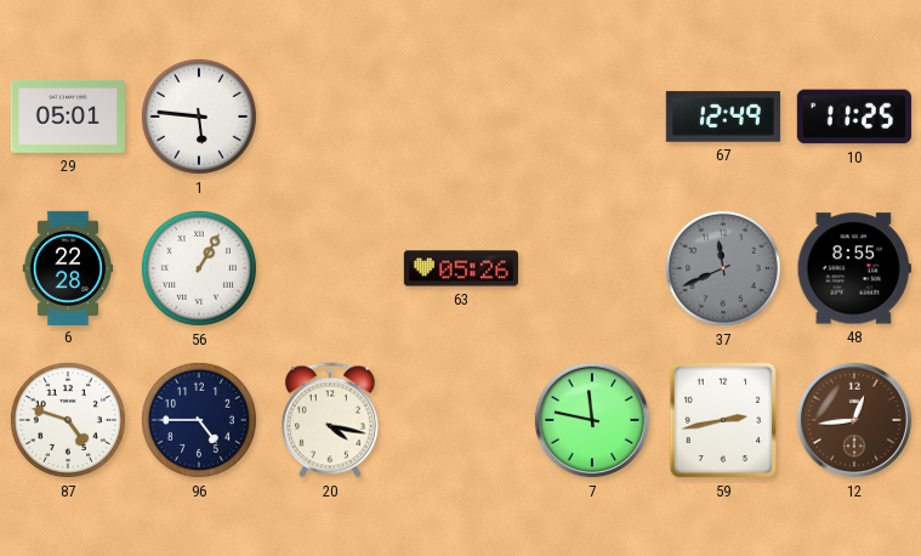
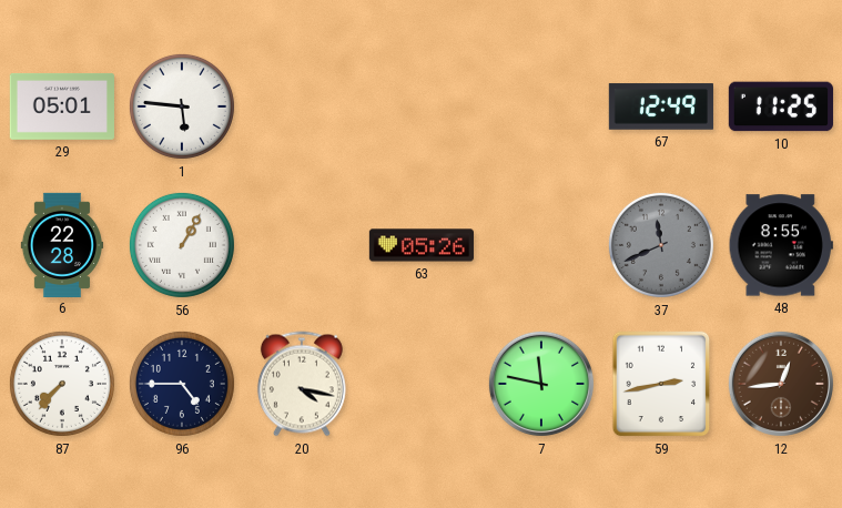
87: 4:48 -> 7:37
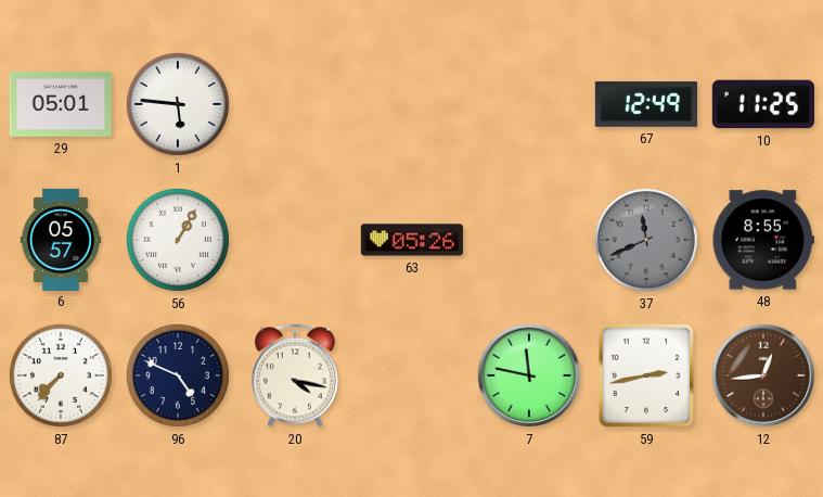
6: 22:28 -> 05:57
96: 4:45 -> 4:49
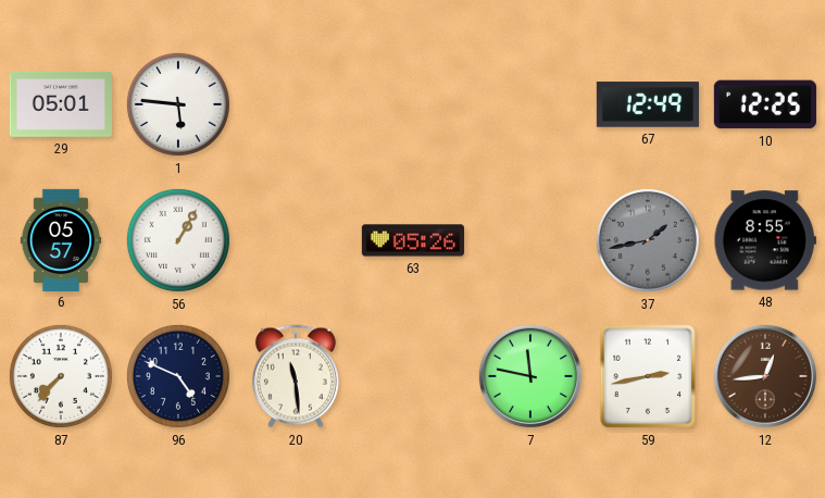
10: 11:25 -> 12:25
37: 11:41 -> 1:43
20: 4:17 -> 11:29
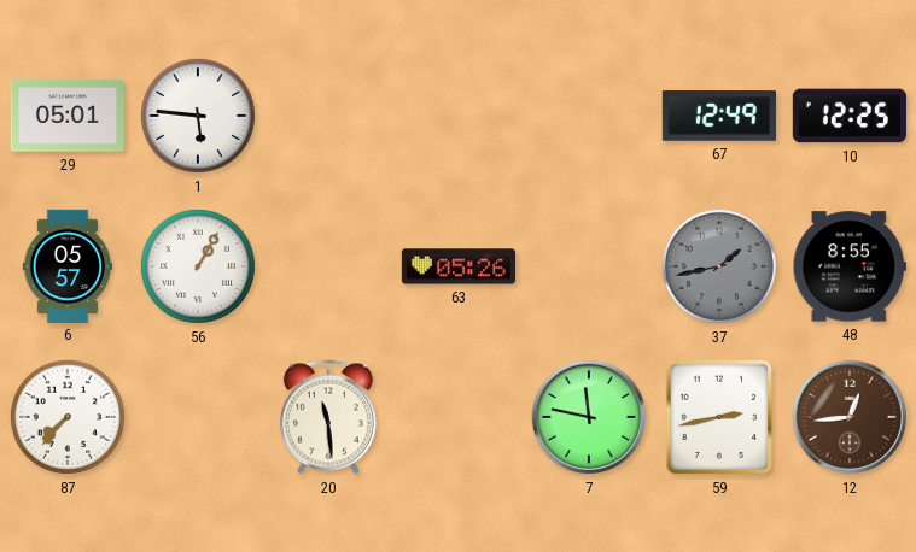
96: 4:49 -> none
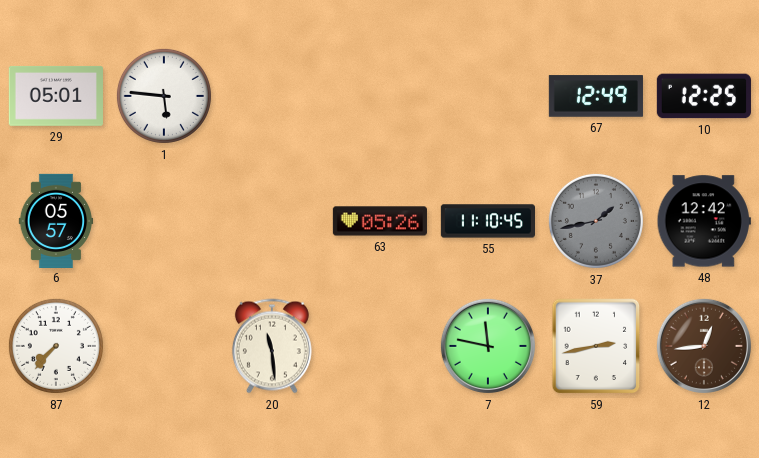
56: 1:05 -> none
55: none -> 11:10
48: 8:55 -> 12:42
